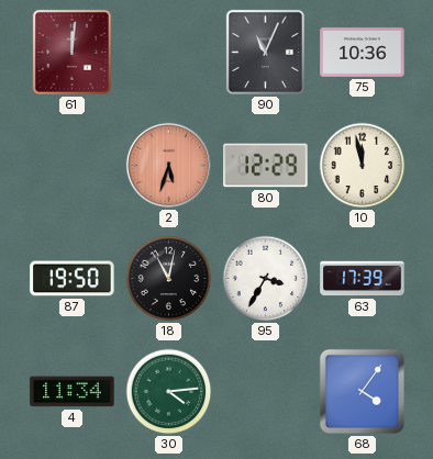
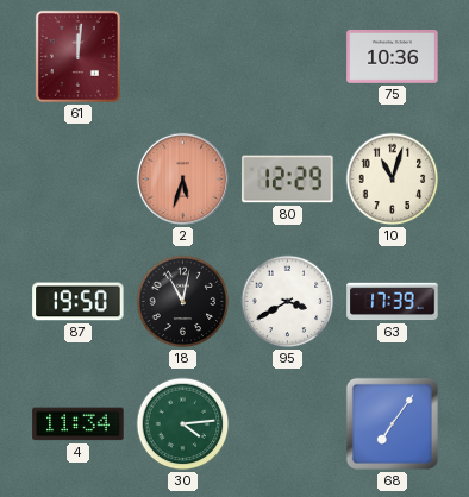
90: 11:04 -> none
10: 11:58 -> 11:03
95: 3:35 -> 3:40
68: 4:06 -> 7:06
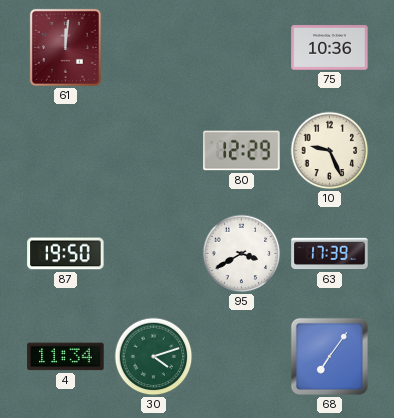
2: 5:33 -> none
10: 11:03 -> 9:26
18: 11:02 -> none
30: 4:14 -> 4:12
